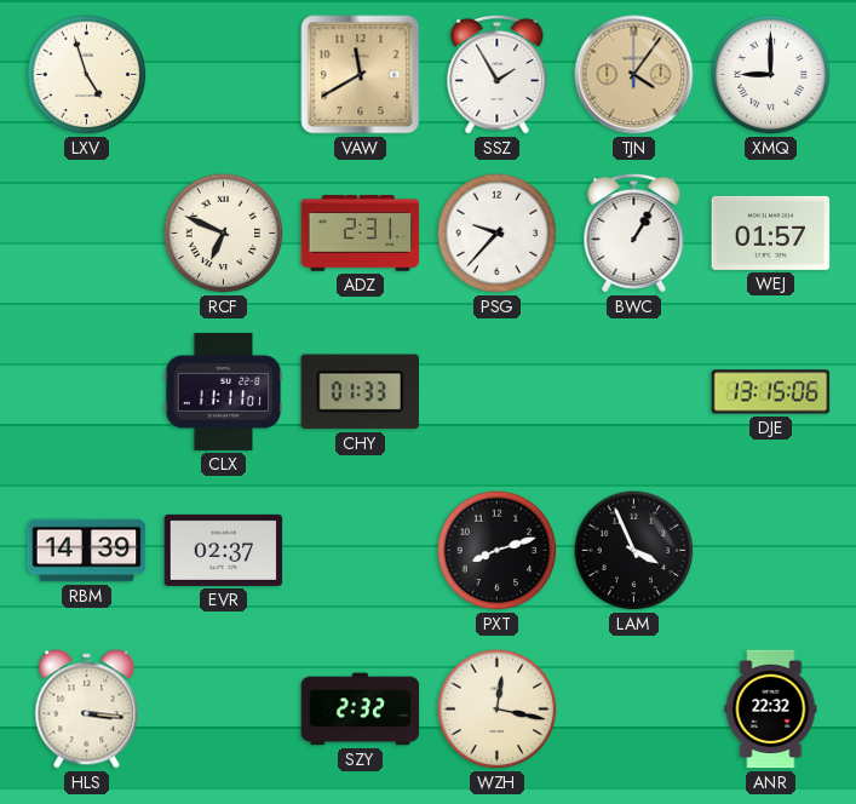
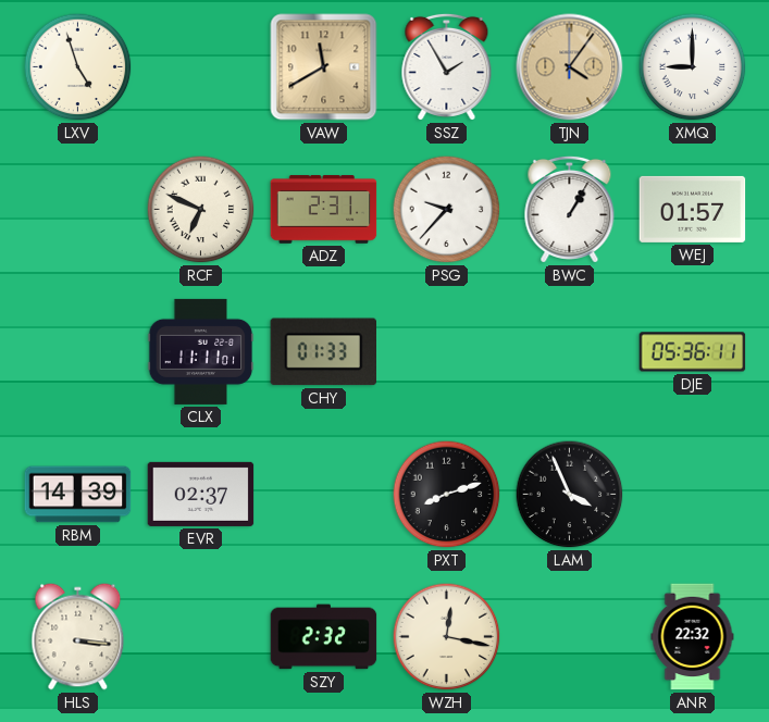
DJE: 13:15 -> 05:36
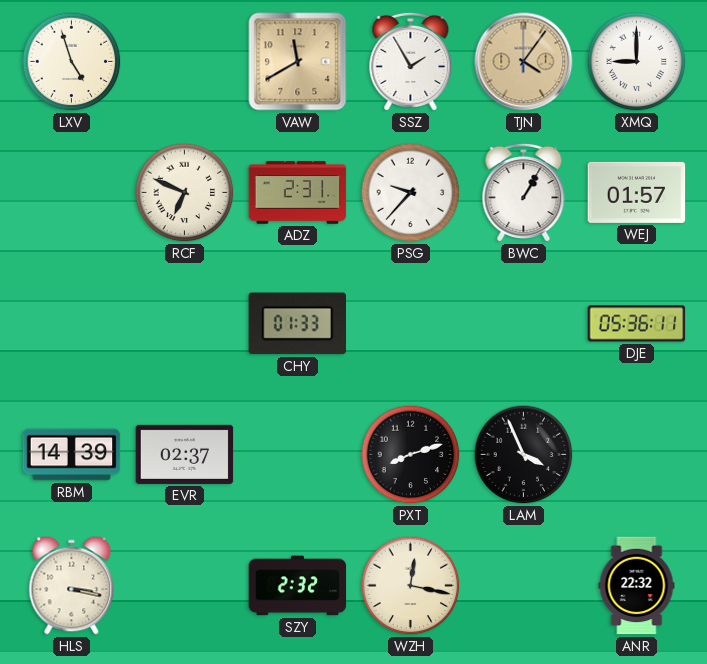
CLX: 11:11 -> none
HLS: 3:16 -> 3:17
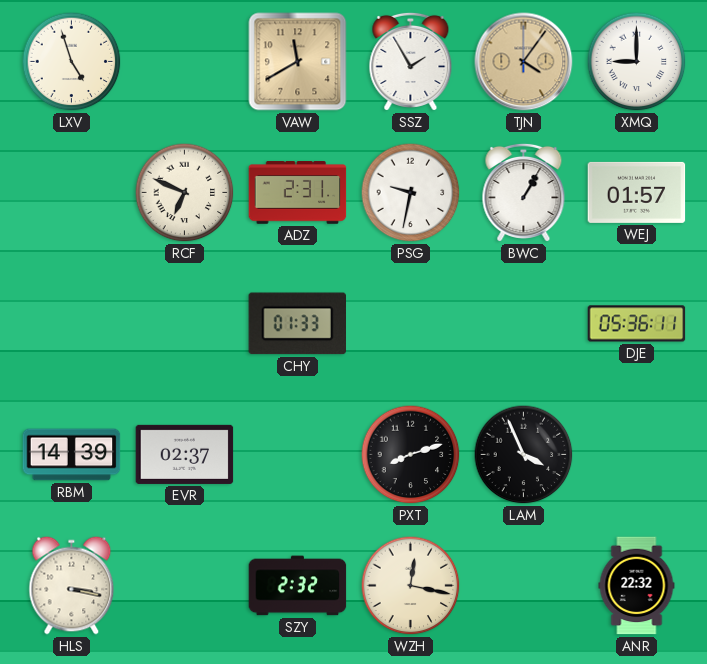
PSG: 9:37 -> 9:32
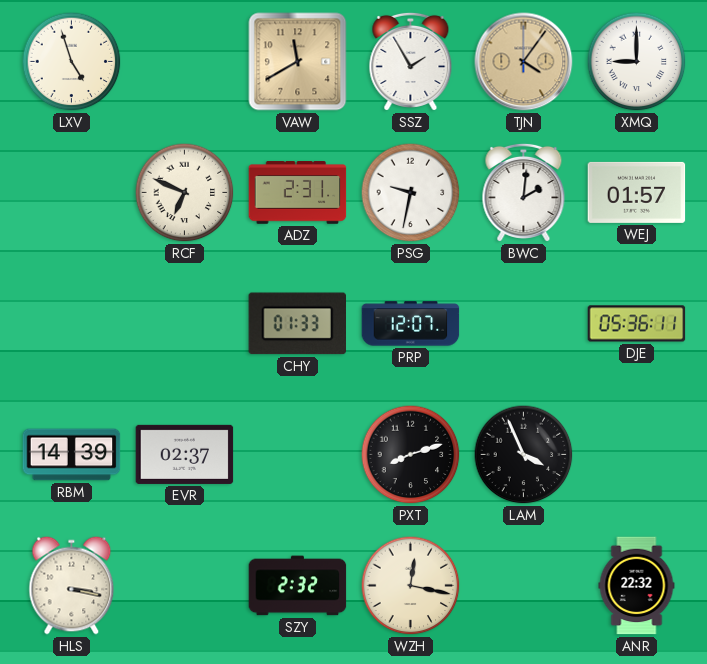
BWC: 1:05 -> 2:01
PRP: none -> 12:07
